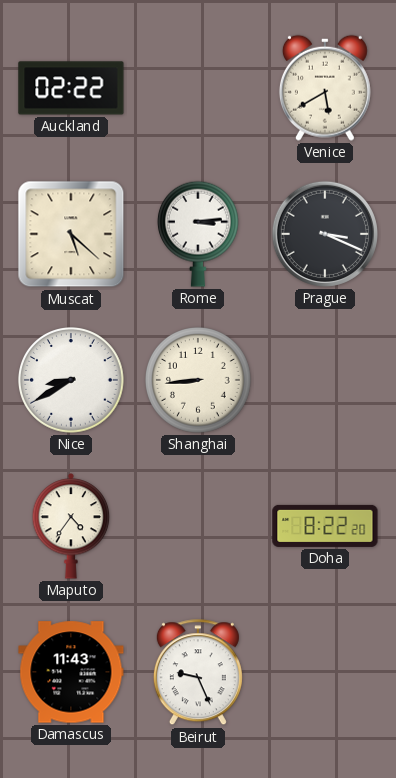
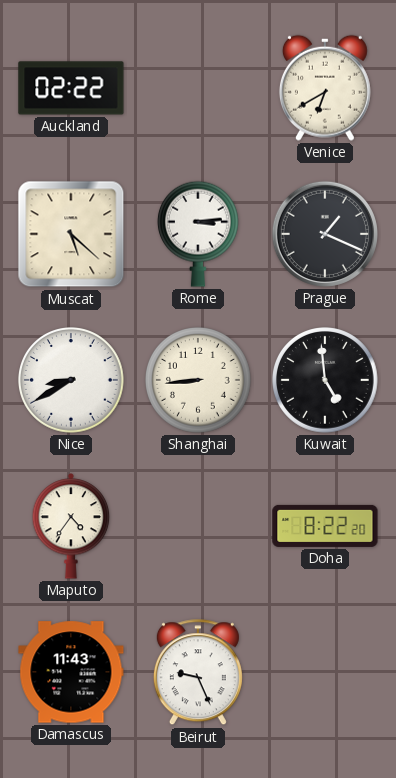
Venice: 5:40 -> 6:40
Prague: 3:19 -> 1:19
Kuwait: none -> 4:59
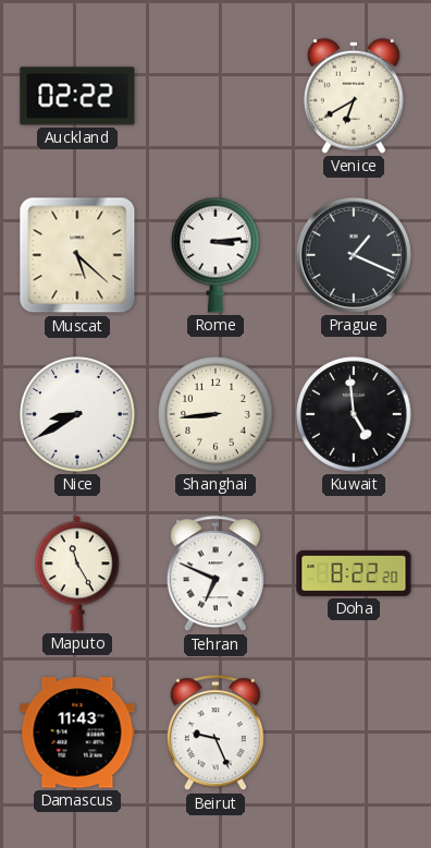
Maputo: 4:36 -> 11:25
Tehran: none -> 6:49
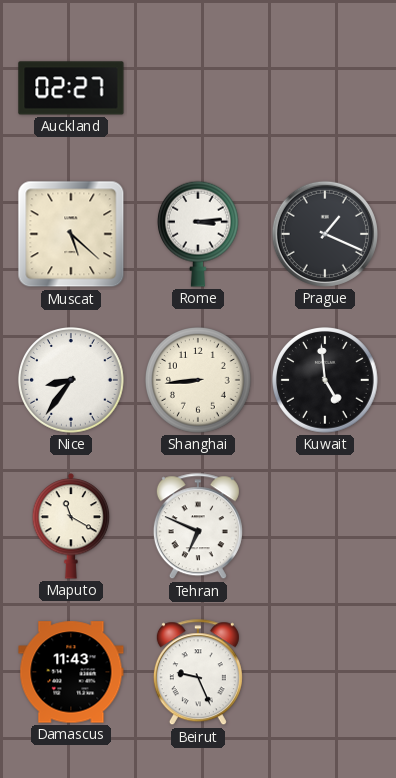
Auckland: 02:22 -> 02:27
Venice: 6:40 -> none
Nice: 8:40 -> 8:36
Maputo: 11:25 -> 11:20
Doha: 8:22 -> none
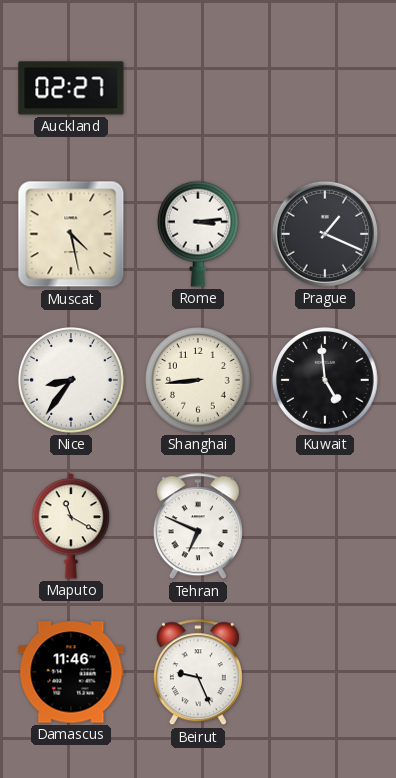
Muscat: 5:22 -> 4:28
Damascus: 11:43 -> 11:46
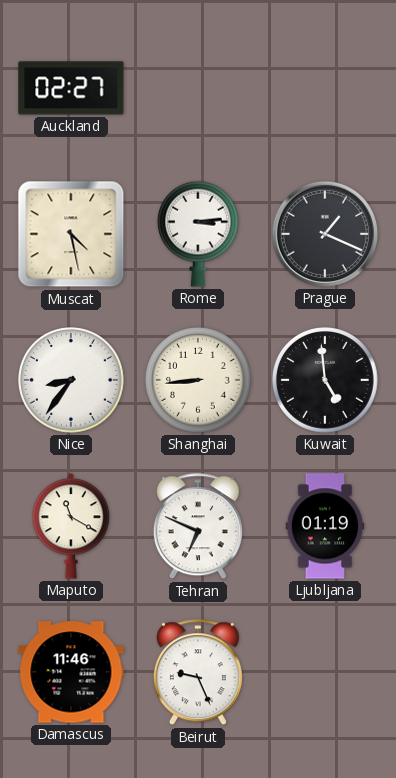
Ljubljana: none -> 01:19
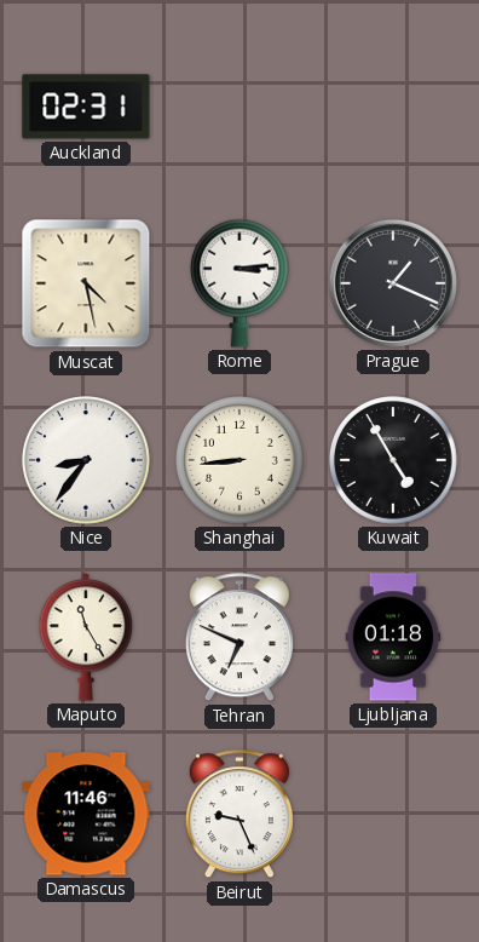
Auckland: 02:27 -> 02:31
Kuwait: 4:59 -> 4:55
Maputo: 11:20 -> 11:25
Ljubljana: 01:19 -> 01:18
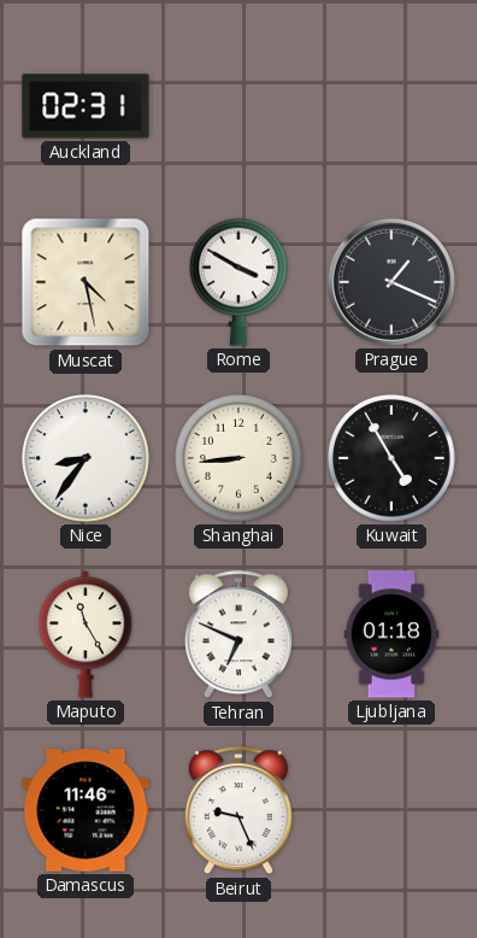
Rome: 3:14 -> 3:50
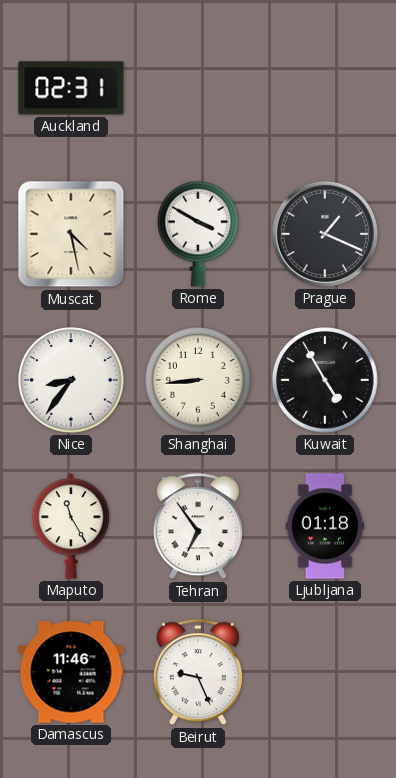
Tehran: 6:49 -> 6:54
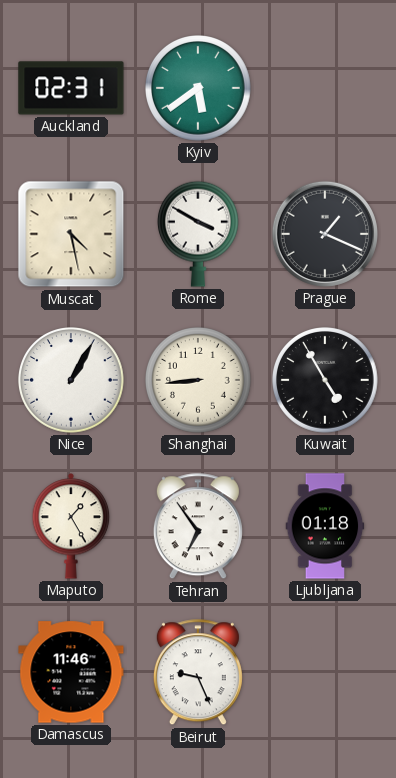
Kyiv: none -> 5:39
Nice: 8:36 -> 1:05
Maputo: 11:25 -> 1:25
